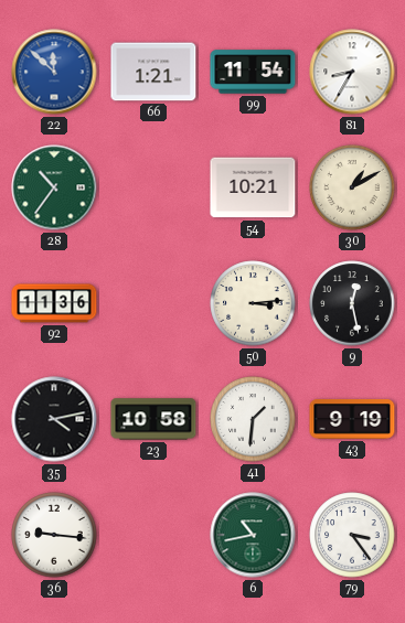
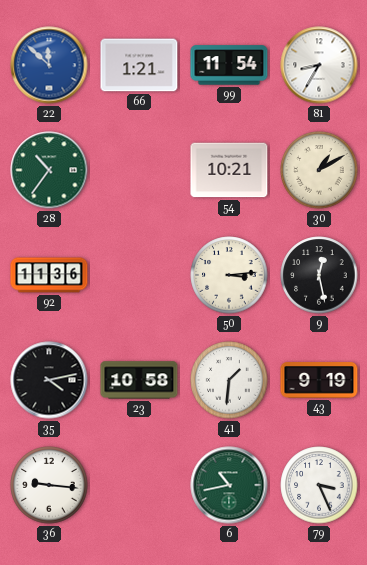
79: 3:24 -> 3:26
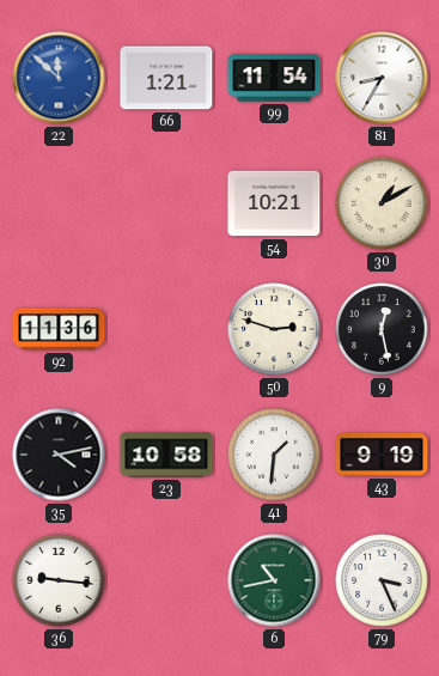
28: 10:36 -> none
50: 3:14 -> 2:48
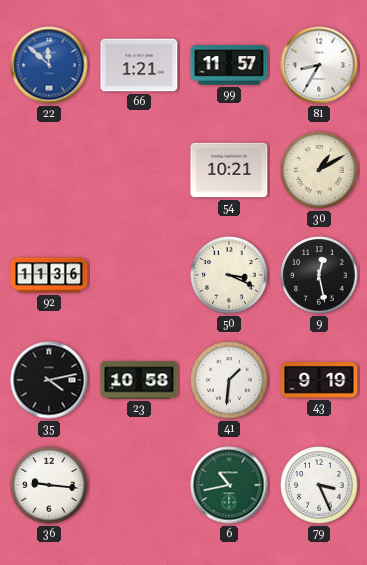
99: 11:54 -> 11:57
50: 2:48 -> 3:19
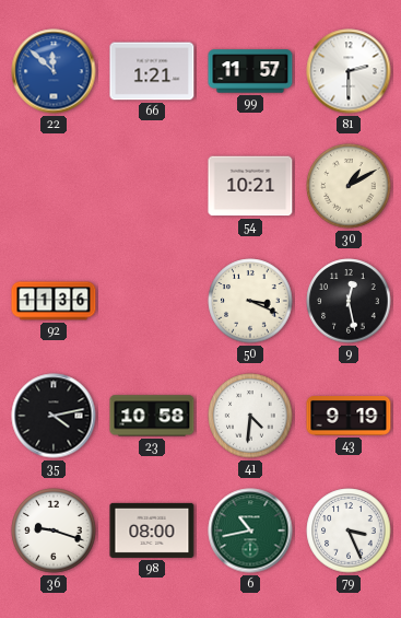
81: 8:35 -> 2:30
41: 1:31 -> 4:31
36: 9:16 -> 9:18
98: none -> 08:00
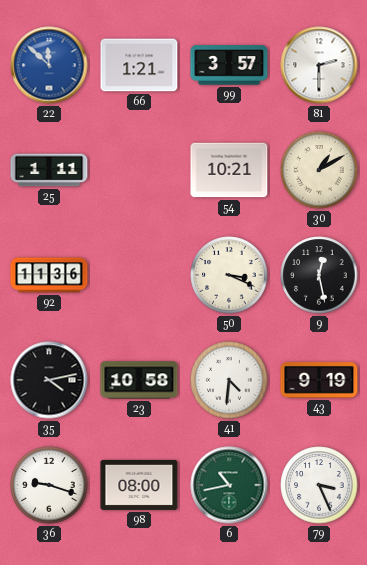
99: 11:57 -> 3:57
25: none -> 1:11
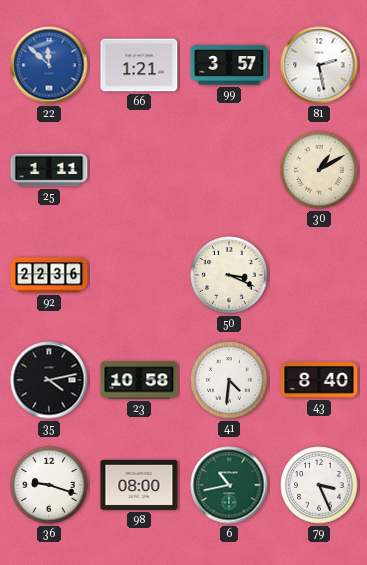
81: 2:30 -> 2:28
54: 10:21 -> none
92: 11:36 -> 22:36
9: 12:28 -> none
43: 9:19 -> 8:40
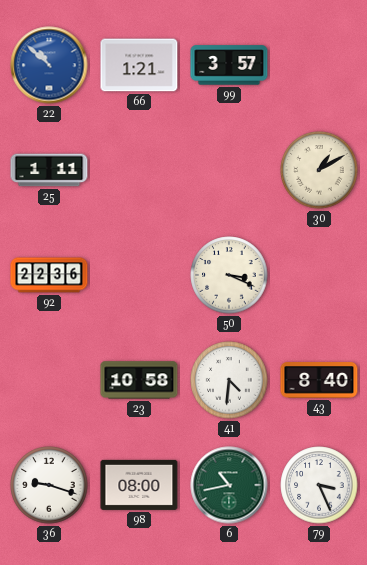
22: 11:52 -> 10:52
81: 2:28 -> none
35: 4:13 -> none
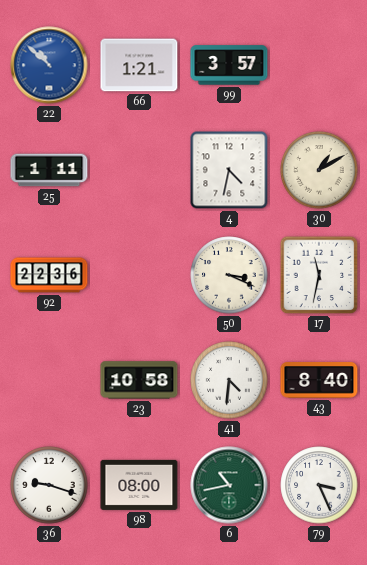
4: none -> 4:32
17: none -> 11:32
